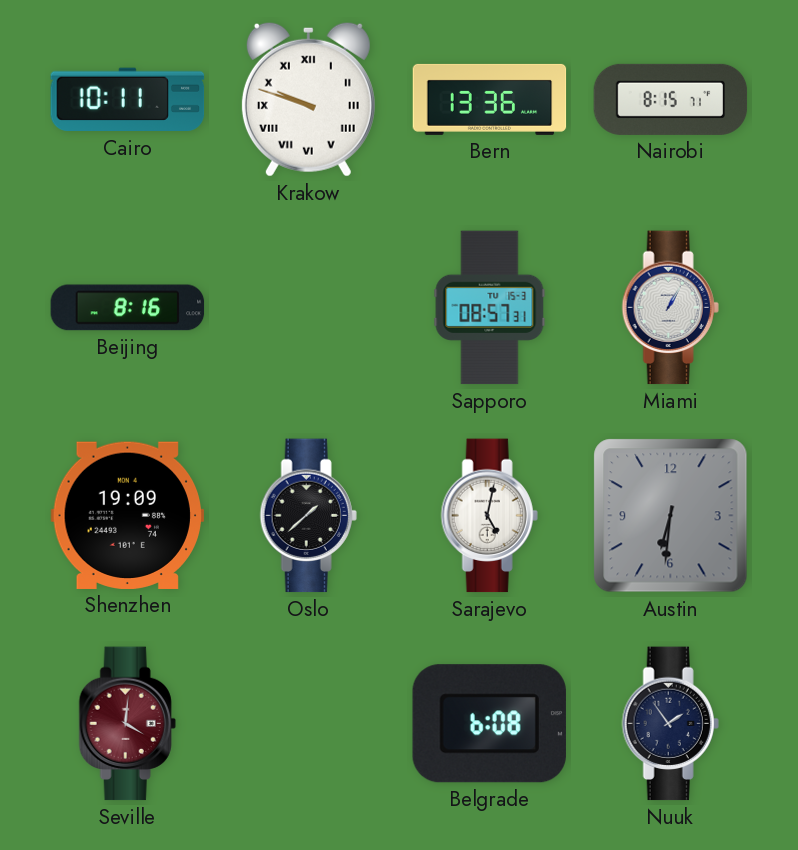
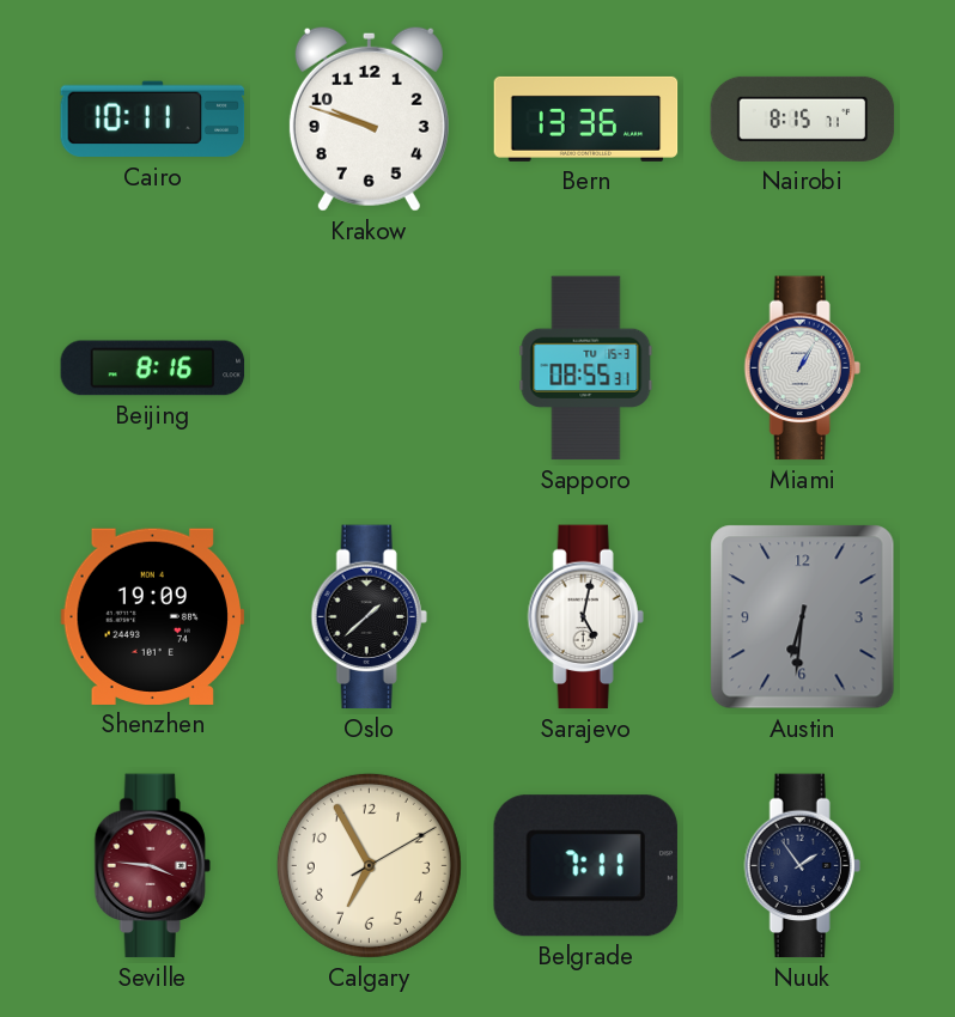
Krakow numerals: Roman -> Arabic
Sapporo: 08:57 -> 08:55
Seville: 4:01 -> 3:46
Calgary: none -> 6:55
Belgrade: 6:08 -> 7:11
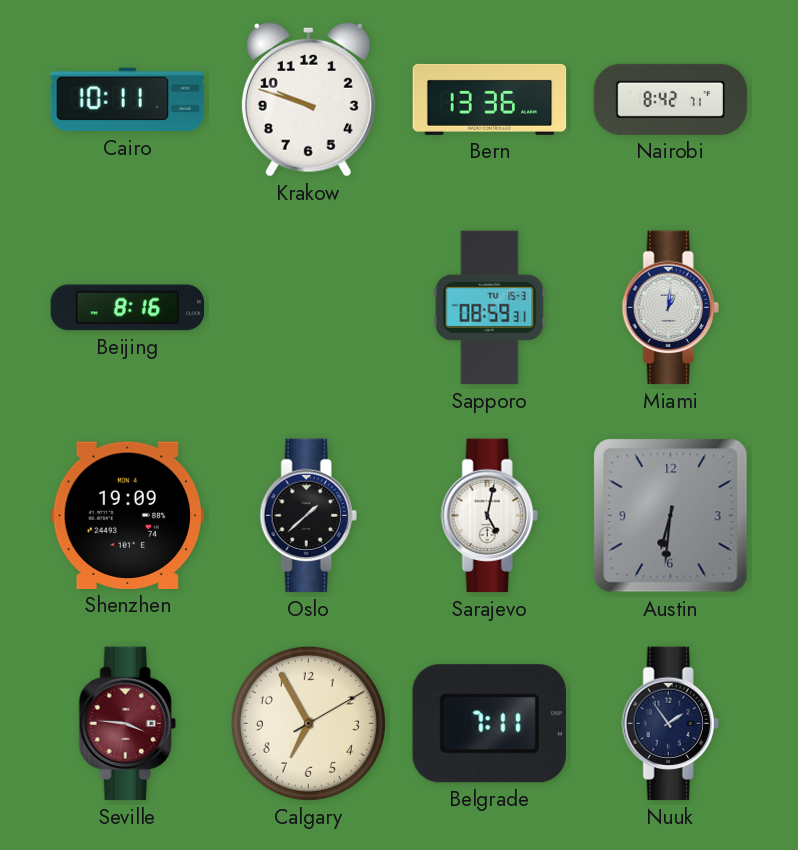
Nairobi: 8:15 -> 8:42
Sapporo: 08:55 -> 08:59
Miami: 1:05 -> 1:01
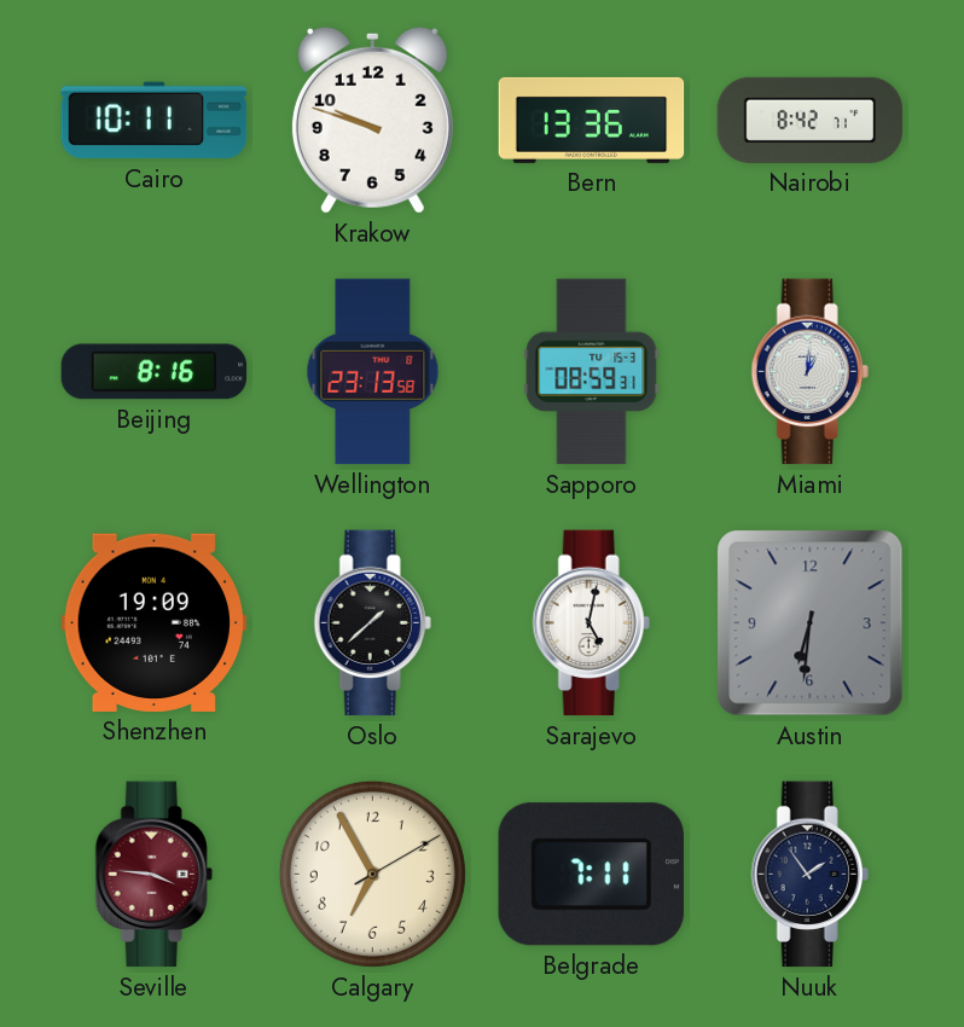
Wellington: none -> 23:13
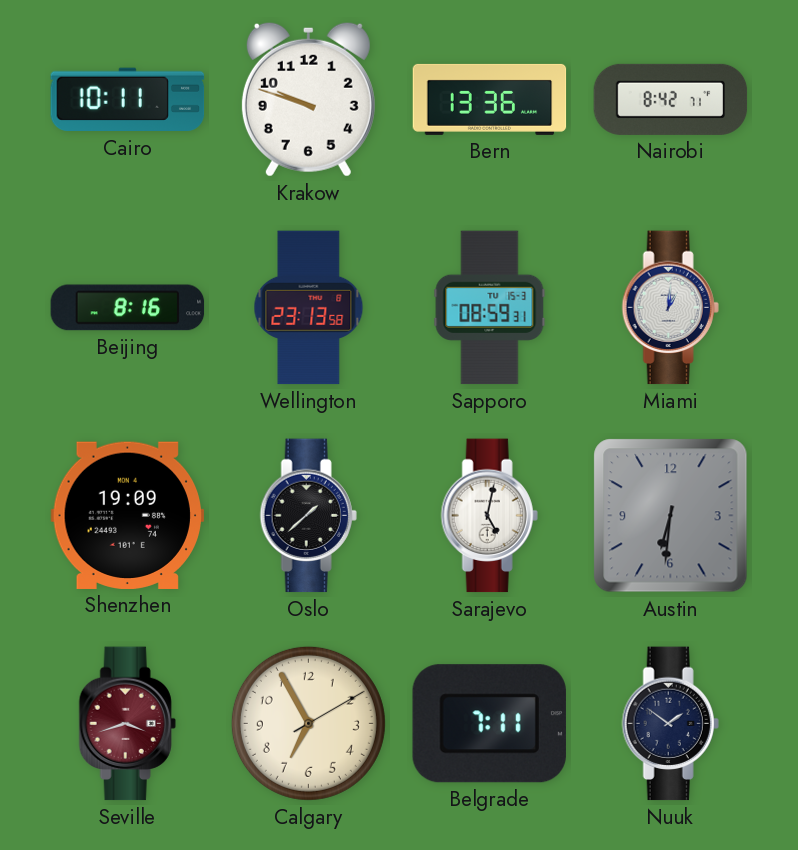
Seville: 3:46 -> 3:42
Nuuk: 1:54 -> 1:51
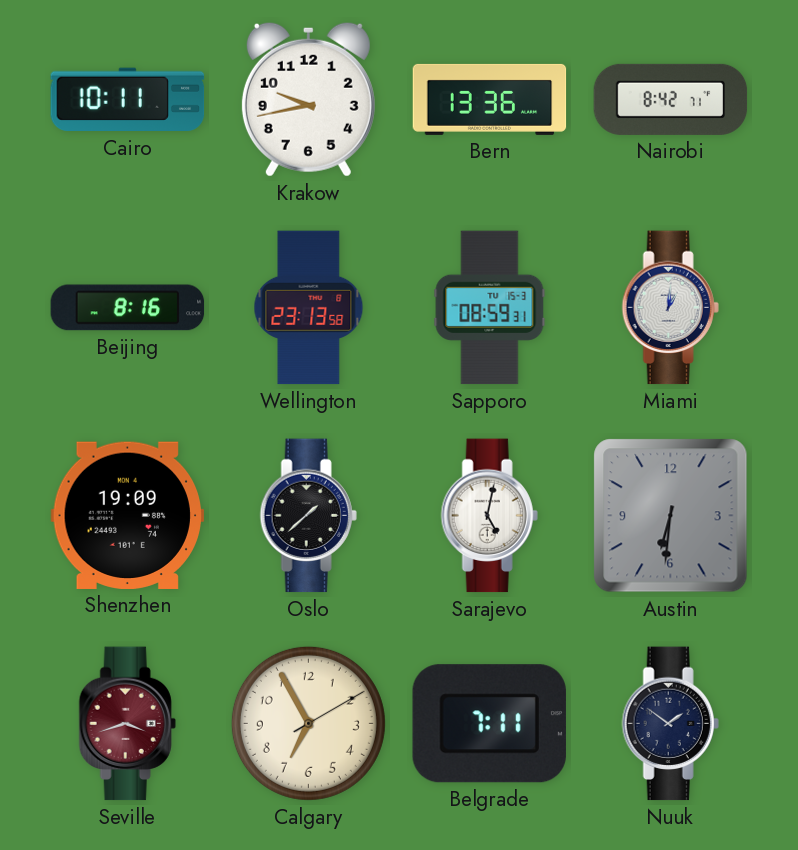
Krakow: 9:48 -> 9:43
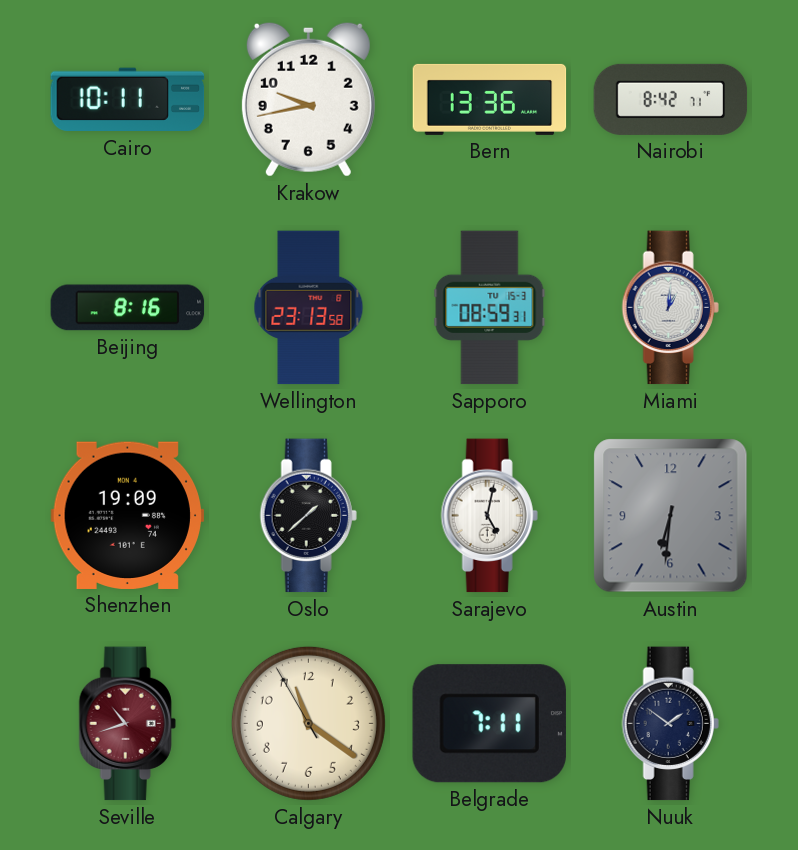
Seville: 3:42 -> 10:42
Calgary: 6:55 -> 11:20
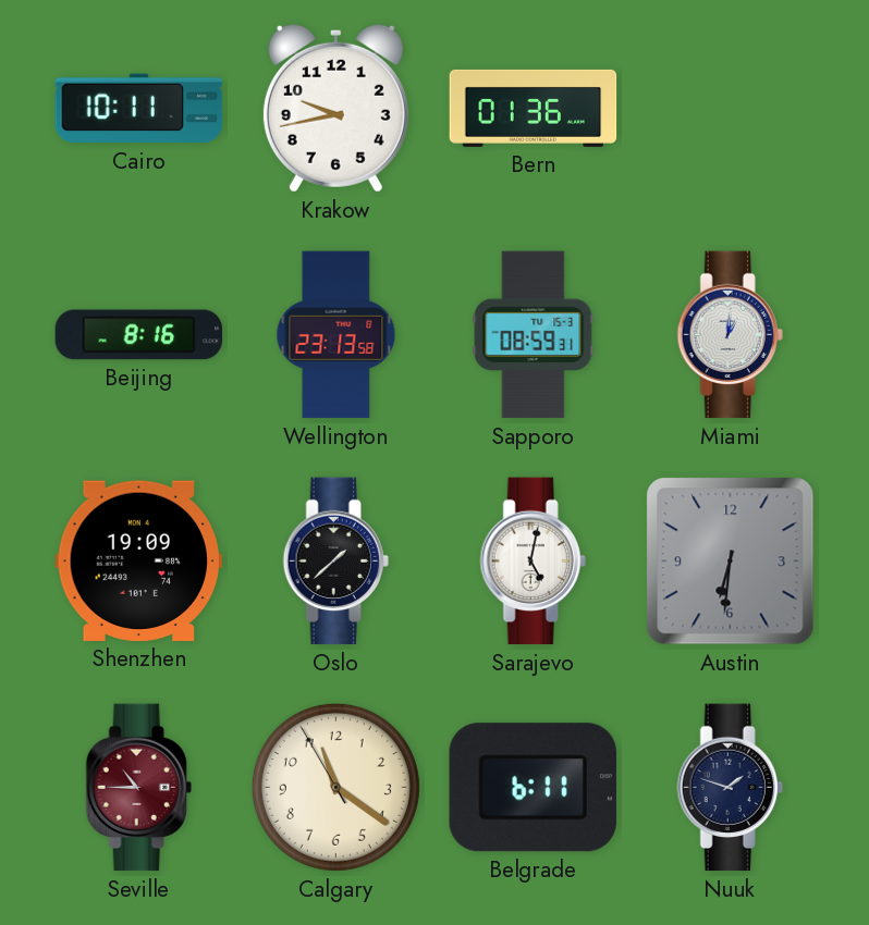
Bern: 13:36 -> 01:36
Nairobi: 8:42 -> none
Seville: 10:42 -> 10:45
Belgrade: 7:11 -> 6:11
Nuuk: 1:51 -> 1:48
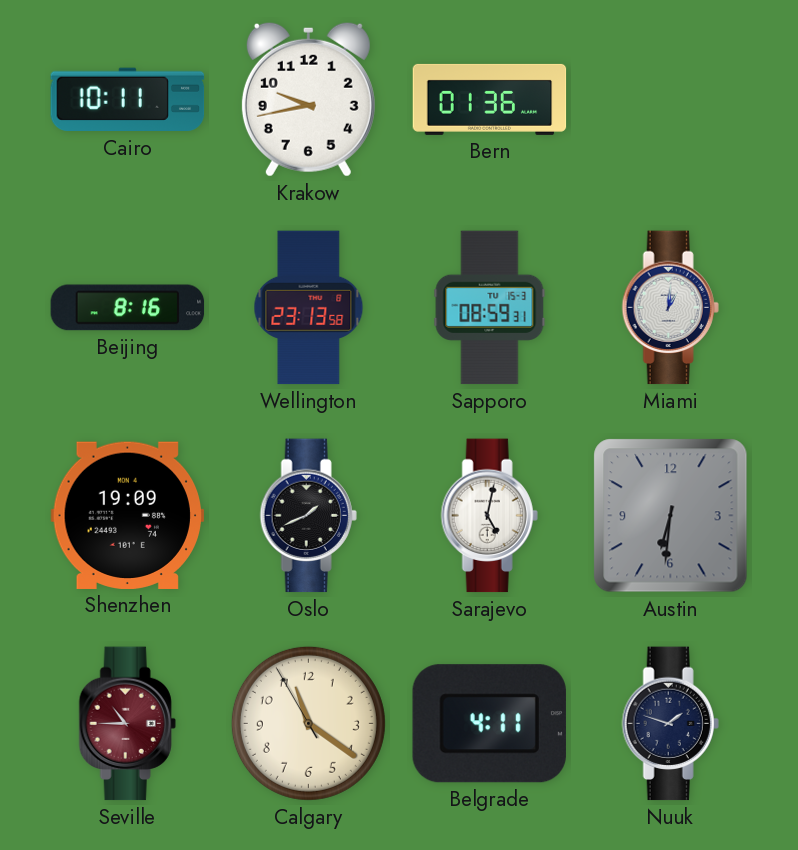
Oslo: 1:38 -> 1:41
Belgrade: 6:11 -> 4:11
